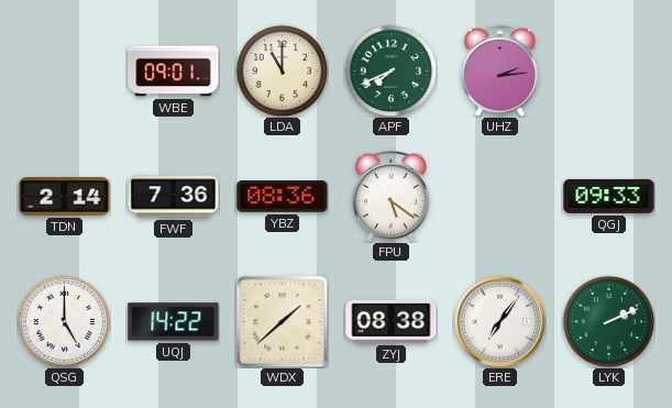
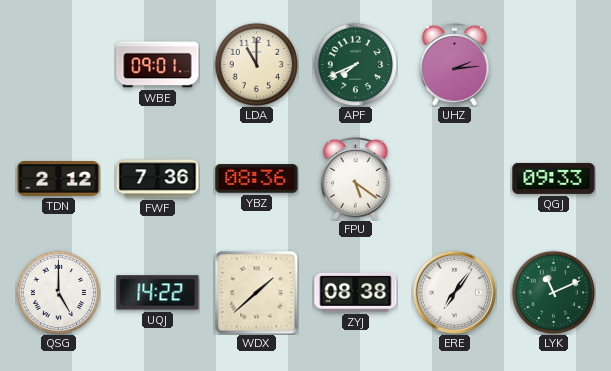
TDN: 2:14 -> 2:12
LYK: 2:11 -> 11:11
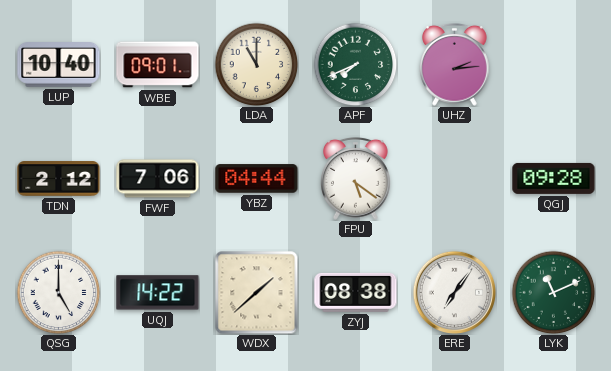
LUP: none -> 10:40
FWF: 7:36 -> 7:06
YBZ: 08:36 -> 04:44
QGJ: 09:33 -> 09:28
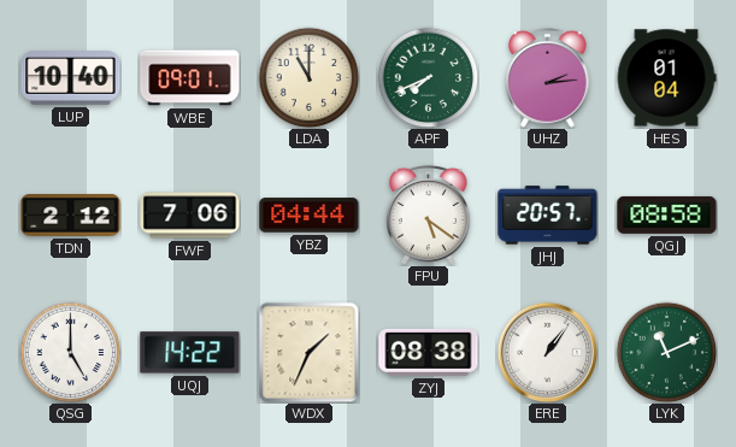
HES: none -> 01:04
JHJ: none -> 20:57
QGJ: 09:28 -> 08:58
WDX: 1:38 -> 1:34
ERE: 7:06 -> 1:06
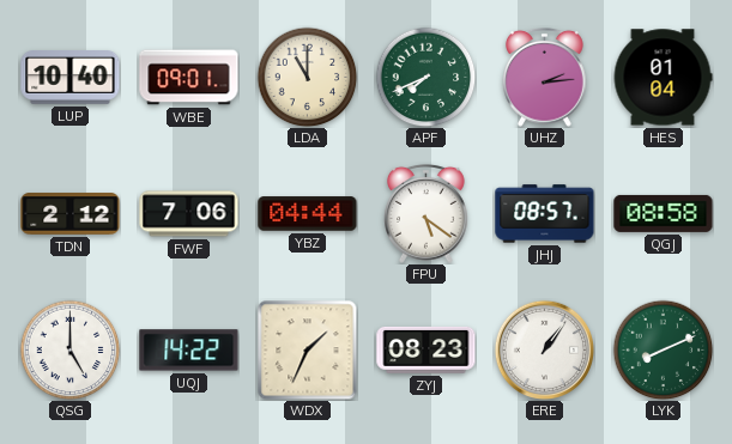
JHJ: 20:57 -> 08:57
ZYJ: 08:38 -> 08:23
LYK: 11:11 -> 8:11
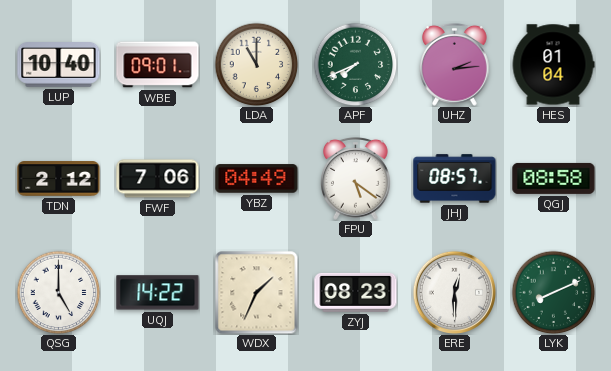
YBZ: 04:44 -> 04:49
ERE: 1:06 -> 12:30
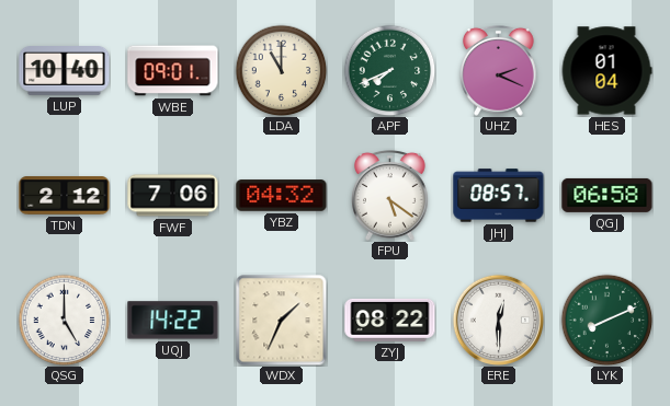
UHZ: 2:14 -> 2:19
YBZ: 04:49 -> 04:32
QGJ: 08:58 -> 06:58
ZYJ: 08:23 -> 08:22
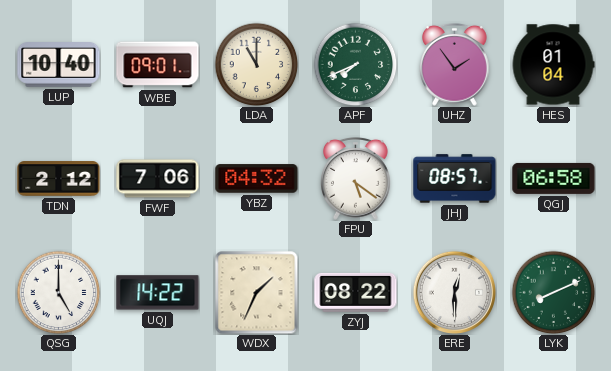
UHZ: 2:19 -> 1:54
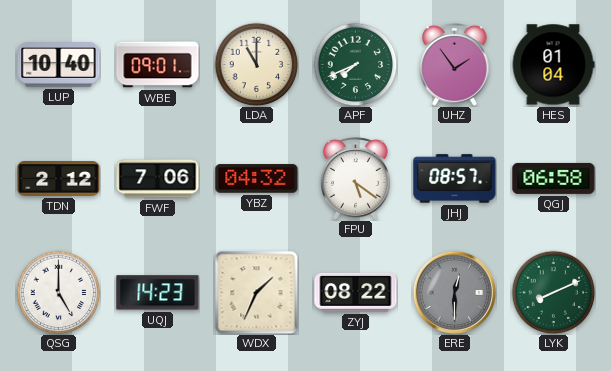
UQJ: 14:22 -> 14:23
ERE dial: white -> grey
